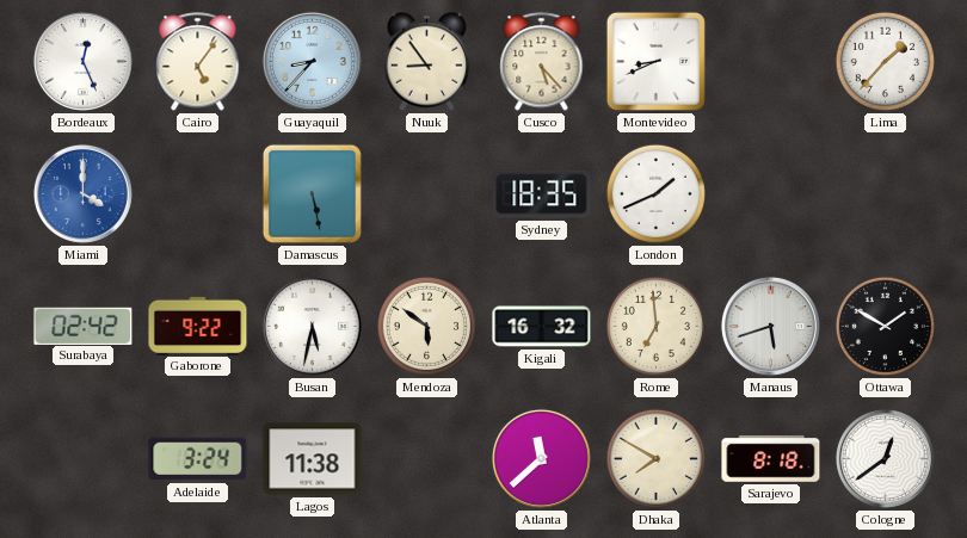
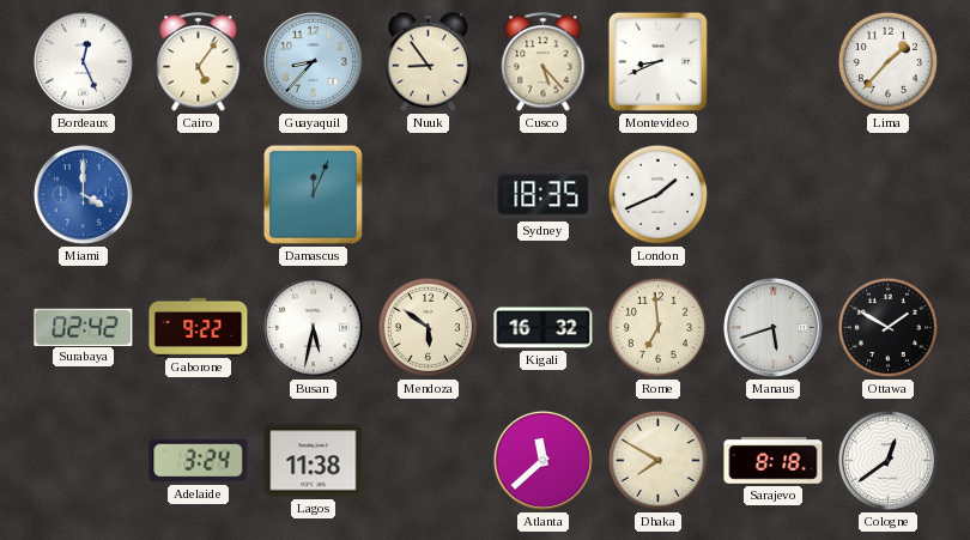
Damascus: 5:28 -> 12:04
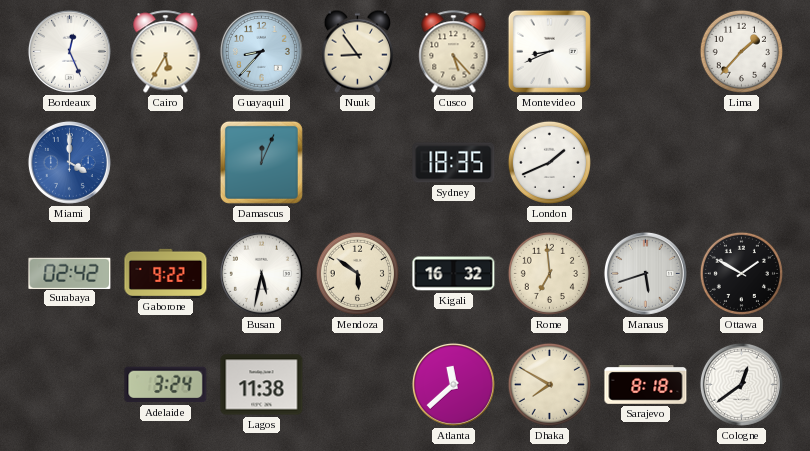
Cairo: 5:06 -> 5:35
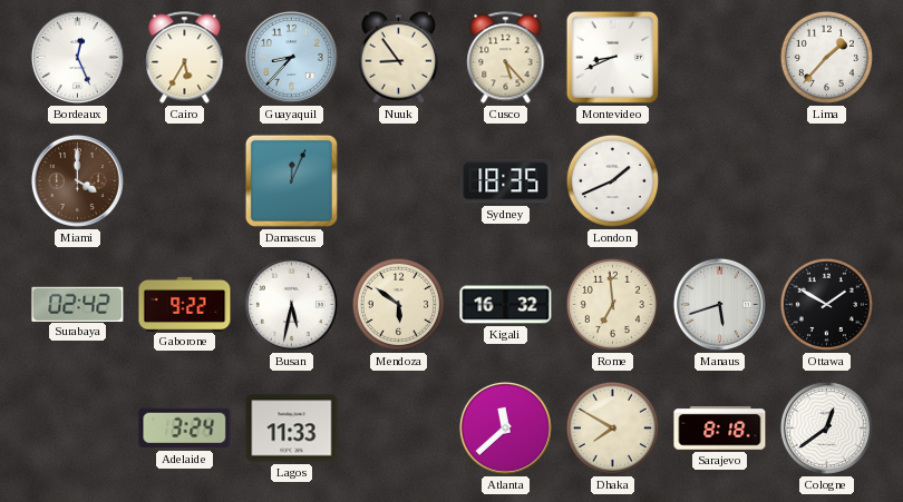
Miami dial: blue -> brown
Lagos: 11:38 -> 11:33
